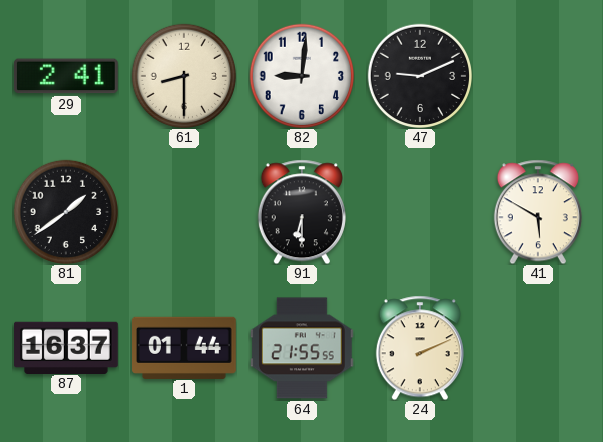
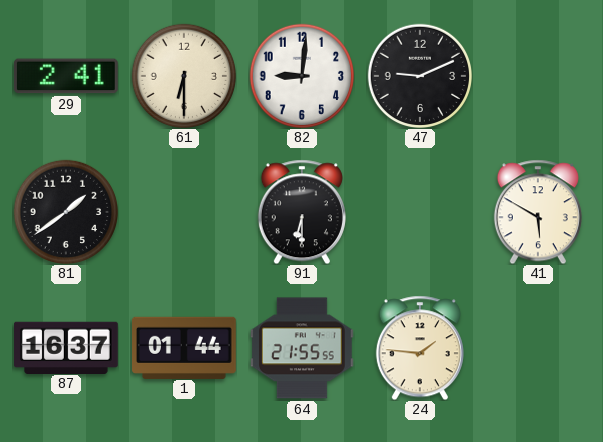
61: 8:30 -> 6:30
24: 2:11 -> 1:46
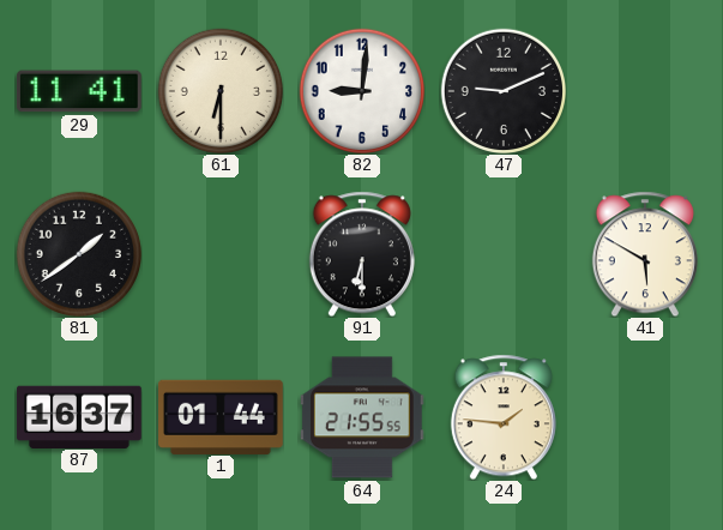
29: 2:41 -> 11:41
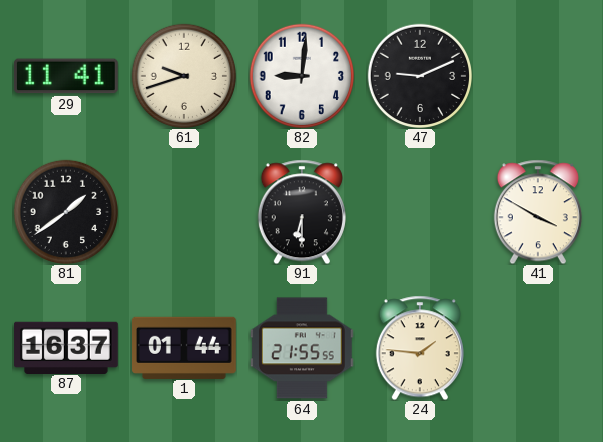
61: 6:30 -> 9:42
41: 5:50 -> 3:50
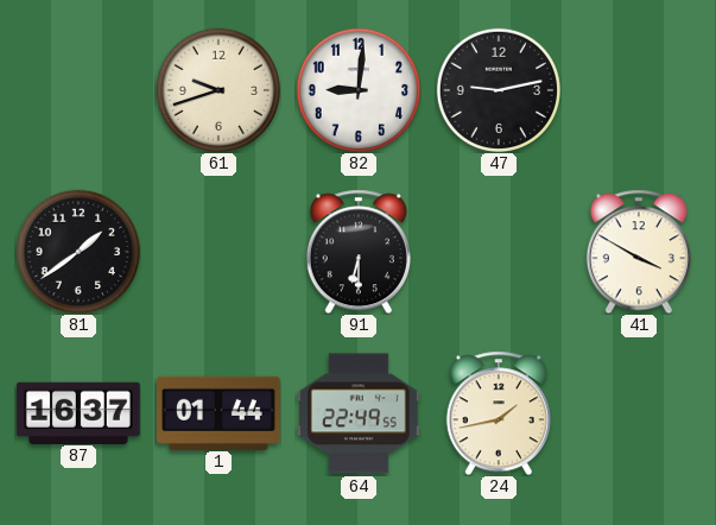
29: 11:41 -> none
47: 9:11 -> 9:13
64: 21:55 -> 22:49
24: 1:46 -> 1:43
